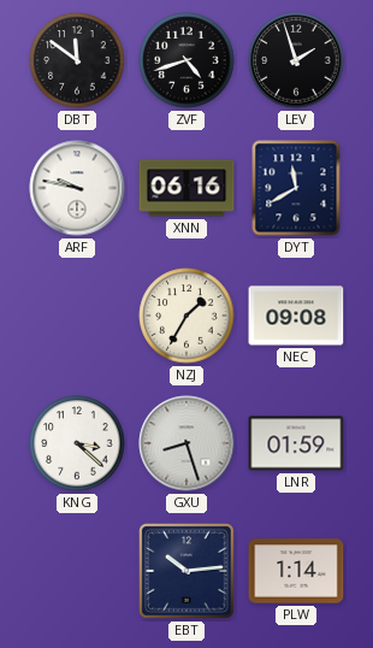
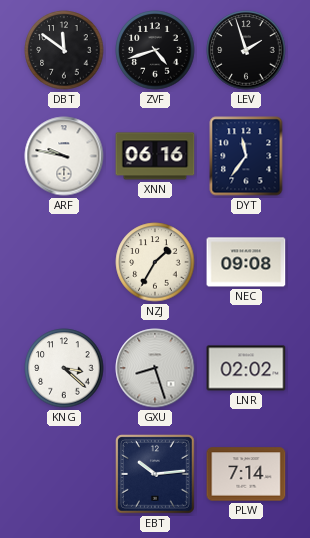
DYT: 11:40 -> 11:36
LNR: 01:59 -> 02:02
PLW: 1:14 -> 7:14
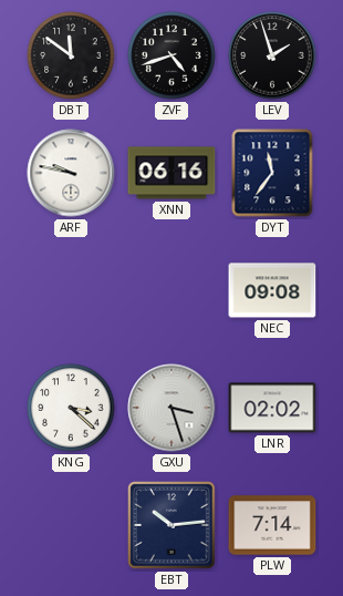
NZJ: 1:35 -> none
GXU: 8:27 -> 3:27
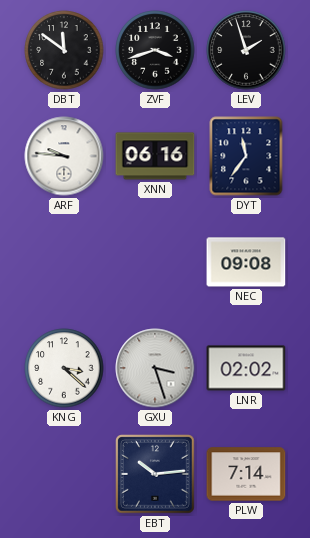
ZVF: 4:42 -> 3:42
ARF: 9:47 -> 9:46
